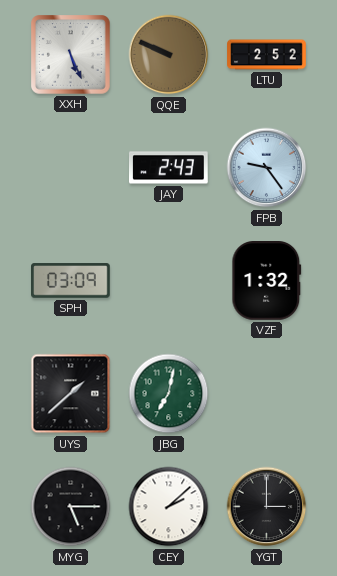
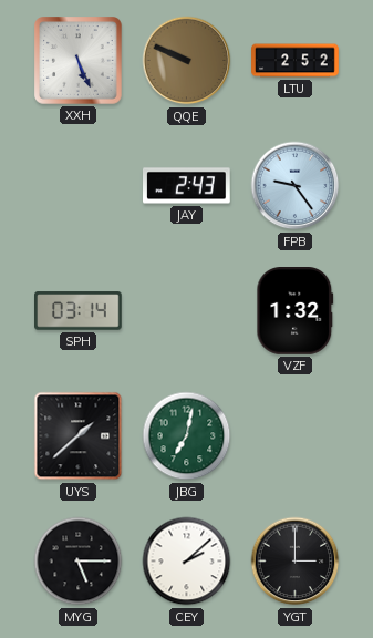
SPH: 03:09 -> 03:14
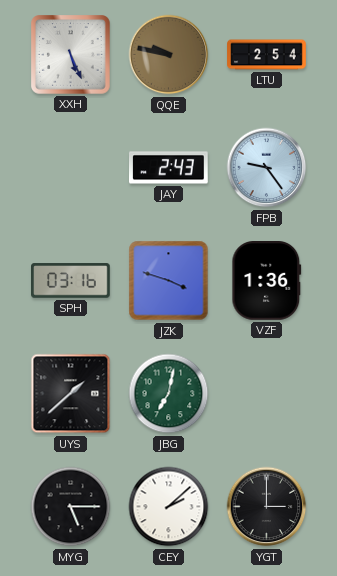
QQE: 9:49 -> 9:47
LTU: 2:52 -> 2:54
SPH: 03:14 -> 03:16
JZK: none -> 3:48
VZF: 1:32 -> 1:36
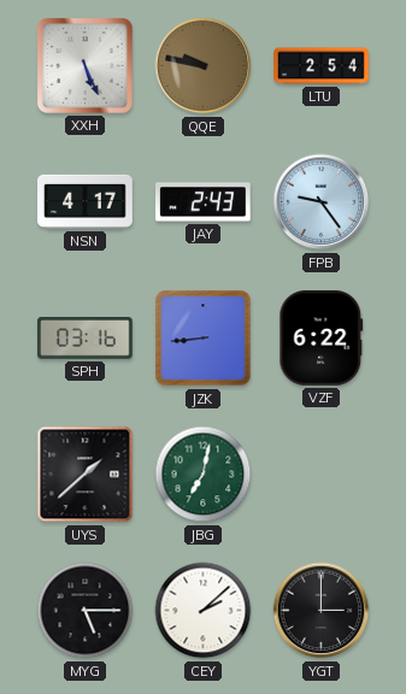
NSN: none -> 4:17
JZK: 3:48 -> 8:44
VZF: 1:36 -> 6:22
